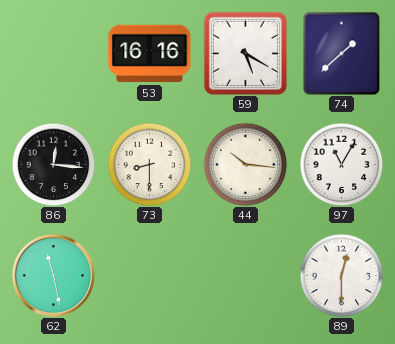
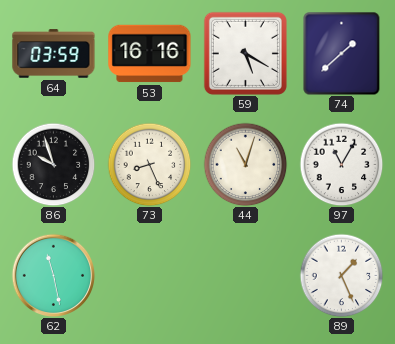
64: none -> 03:59
86: 12:16 -> 9:57
73: 8:30 -> 8:26
44: 10:16 -> 11:03
89: 12:30 -> 1:26
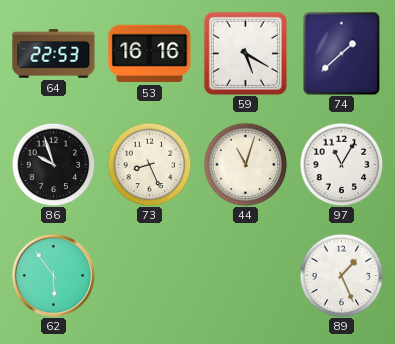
64: 03:59 -> 22:53
62: 11:28 -> 5:54
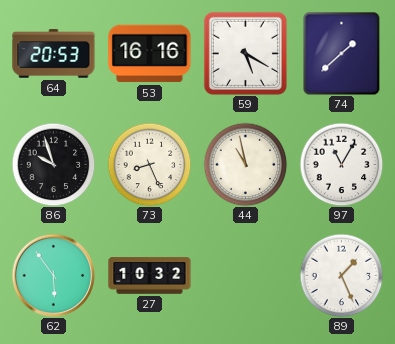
64: 22:53 -> 20:53
44: 11:03 -> 10:58
27: none -> 10:32
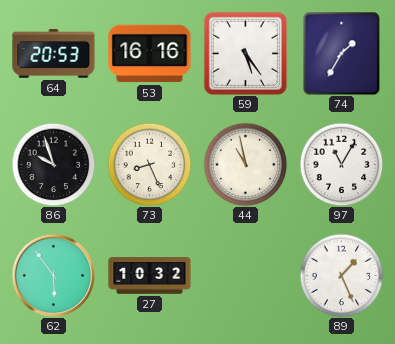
59: 5:20 -> 5:24
74: 1:38 -> 1:35
